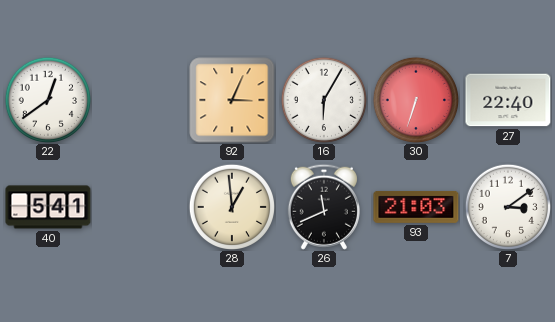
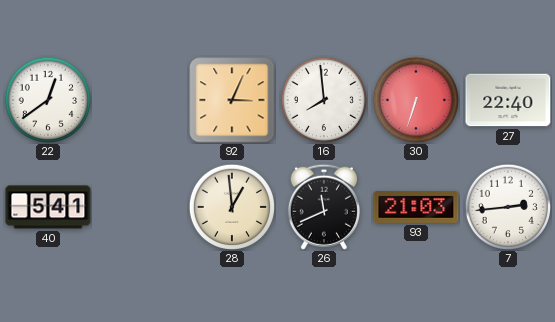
16: 6:05 -> 7:59
7: 3:09 -> 2:44
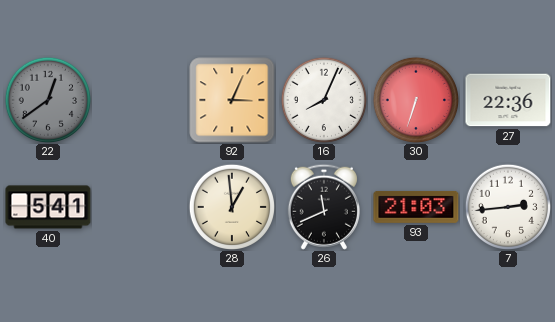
22 dial: white -> grey
16: 7:59 -> 8:04
27: 22:40 -> 22:36
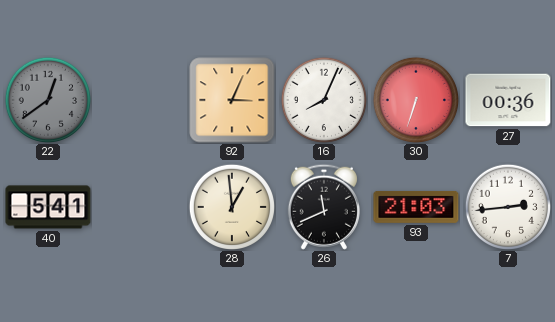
27: 22:36 -> 00:36
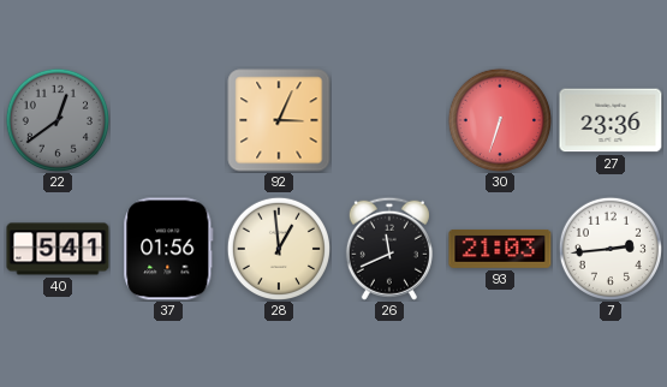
16: 8:04 -> none
27: 00:36 -> 23:36
37: none -> 01:56
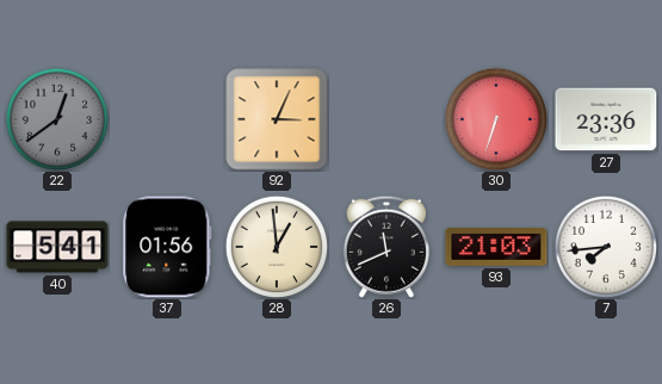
7: 2:44 -> 7:44
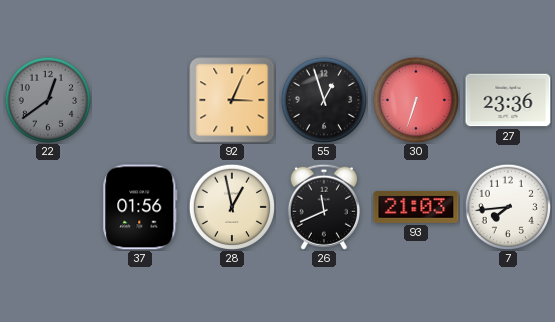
55: none -> 12:57
40: 5:41 -> none
28: 12:59 -> 12:58
